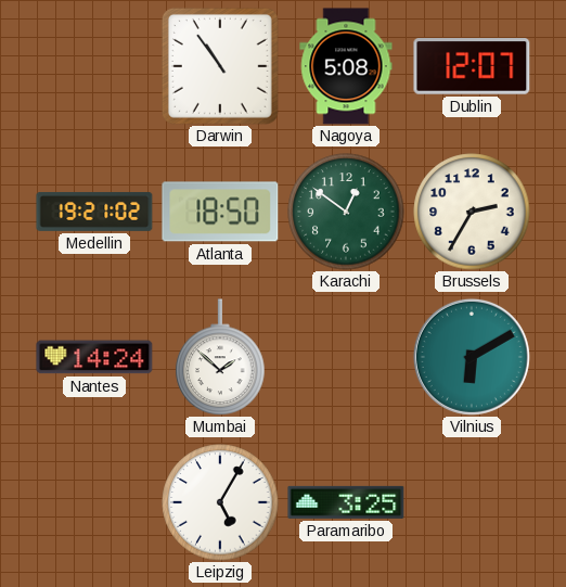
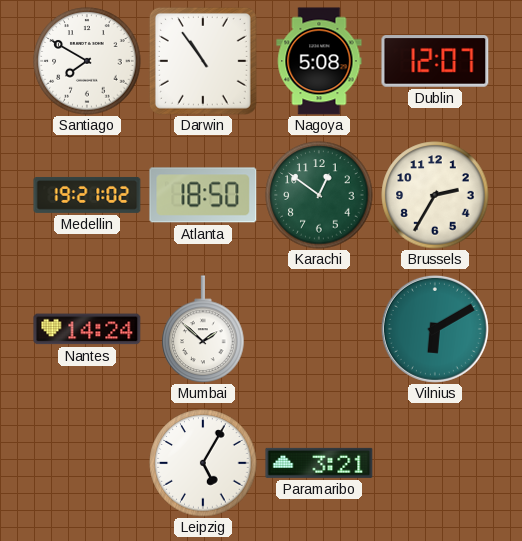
Santiago: none -> 7:50
Paramaribo: 3:25 -> 3:21
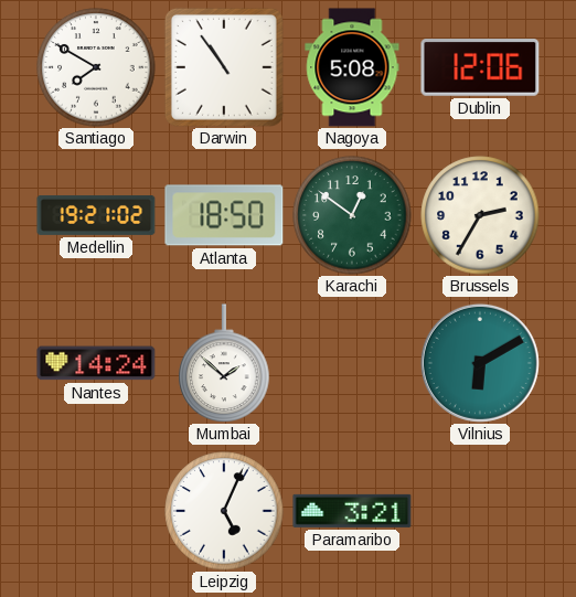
Dublin: 12:07 -> 12:06
Leipzig: 5:05 -> 5:04
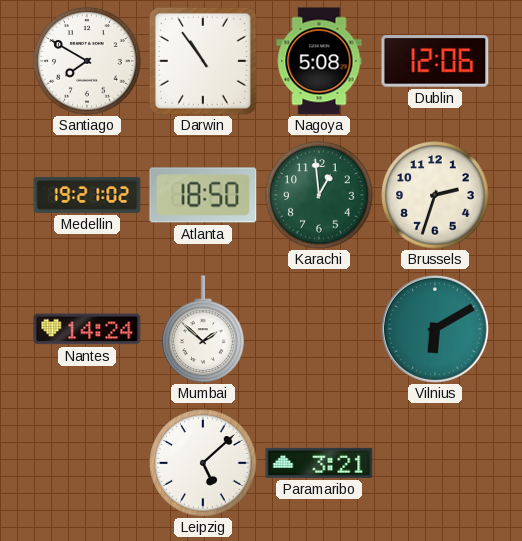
Karachi: 12:51 -> 12:59
Brussels: 2:35 -> 2:33
Leipzig: 5:04 -> 5:08
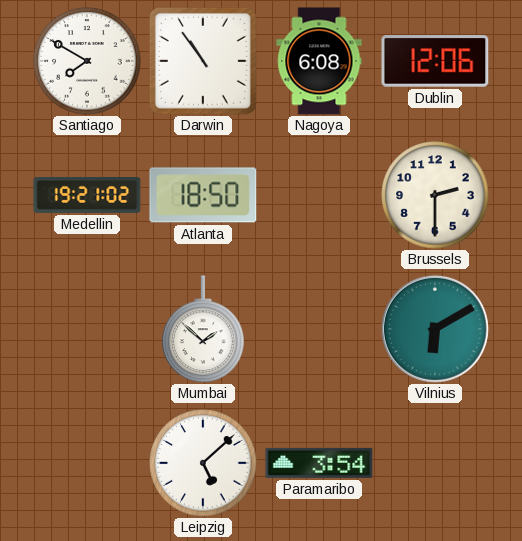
Nagoya: 5:08 -> 6:08
Karachi: 12:59 -> none
Brussels: 2:33 -> 2:30
Nantes: 14:24 -> none
Paramaribo: 3:21 -> 3:54
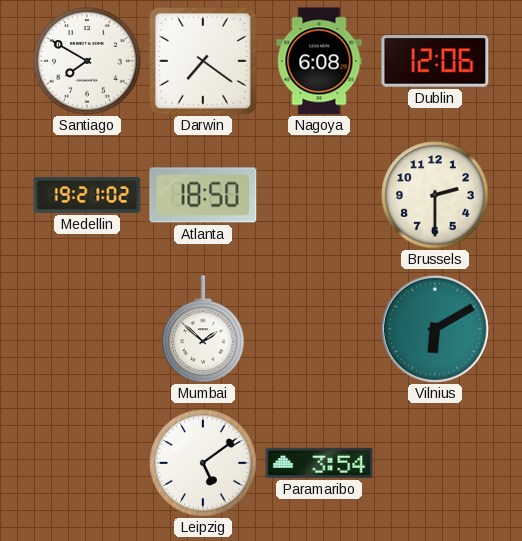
Darwin: 10:54 -> 7:21
Leipzig: 5:08 -> 5:09
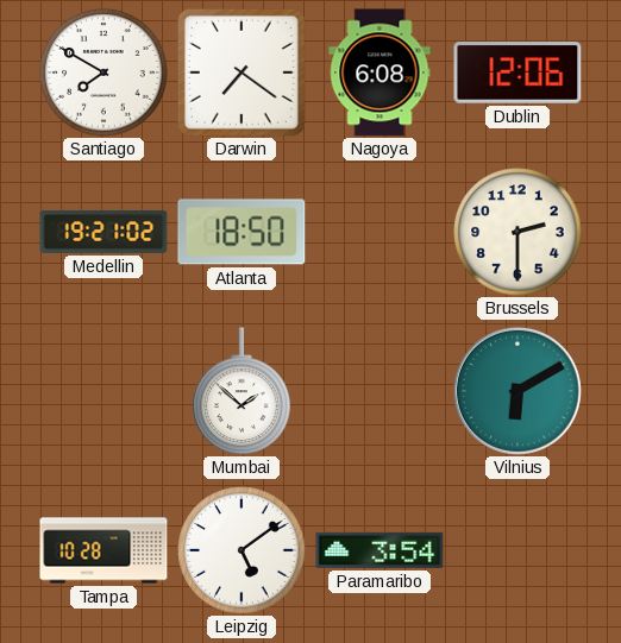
Tampa: none -> 10:28
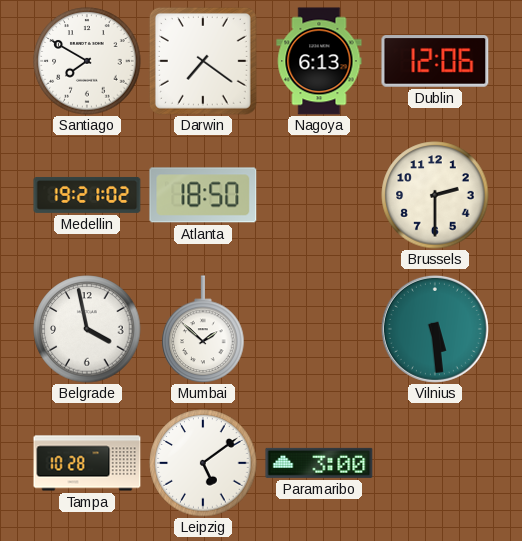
Nagoya: 6:08 -> 6:13
Belgrade: none -> 3:58
Vilnius: 6:10 -> 5:29
Paramaribo: 3:54 -> 3:00
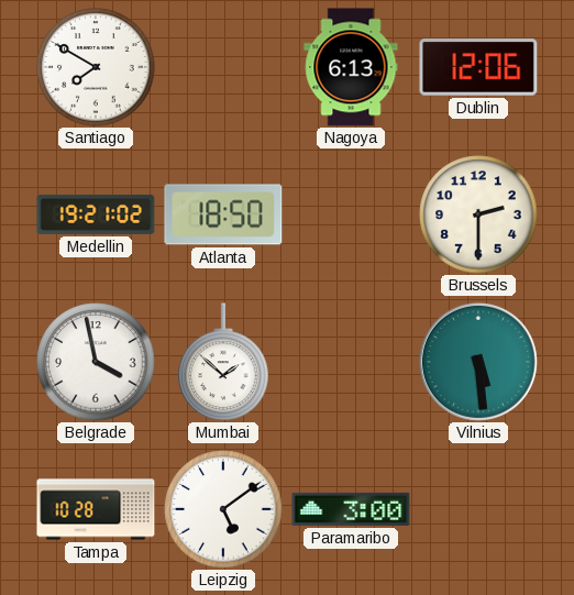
Darwin: 7:21 -> none
